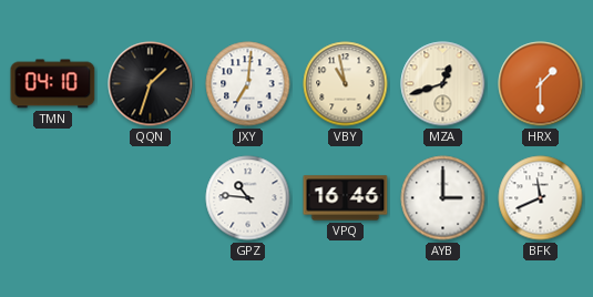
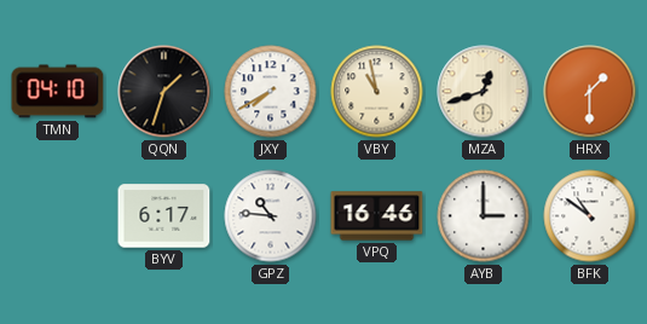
JXY: 7:01 -> 7:40
BYV: none -> 6:17
BFK: 11:41 -> 10:51
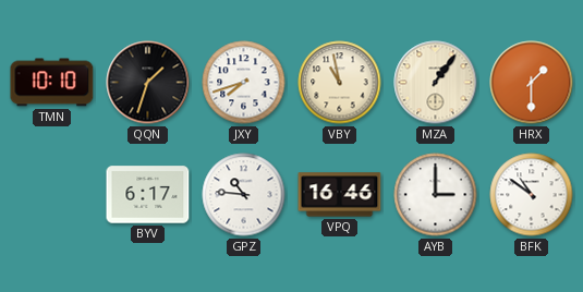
TMN: 04:10 -> 10:10
JXY: 7:40 -> 7:42
MZA: 12:42 -> 1:06
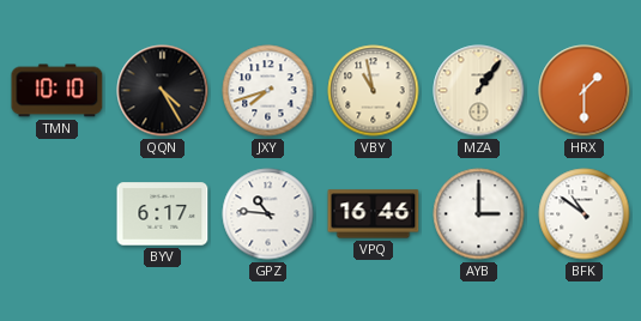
QQN: 1:33 -> 4:25
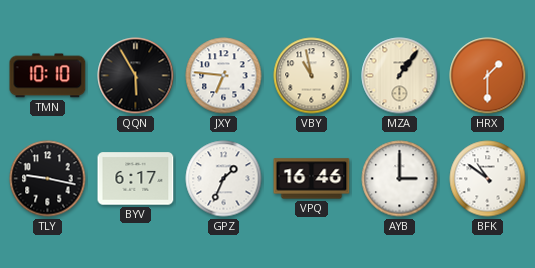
QQN: 4:25 -> 5:55
JXY: 7:42 -> 6:46
TLY: none -> 9:17
GPZ: 10:46 -> 1:34
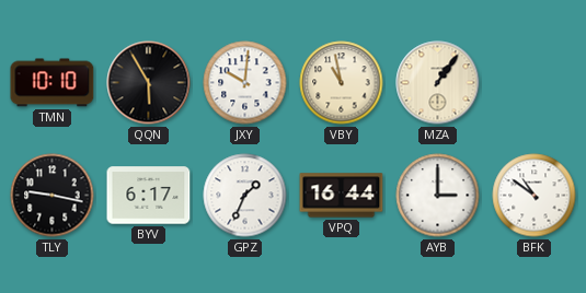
JXY: 6:46 -> 10:01
HRX: 1:30 -> none
VPQ: 16:46 -> 16:44
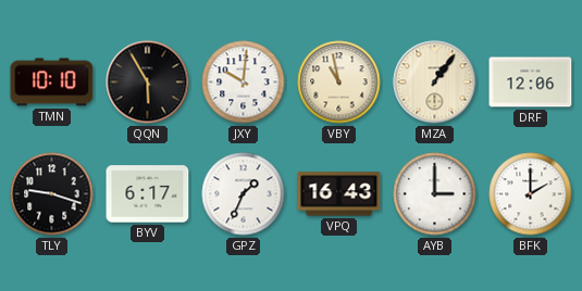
DRF: none -> 12:06
TLY: 9:17 -> 9:18
VPQ: 16:44 -> 16:43
BFK: 10:51 -> 2:00
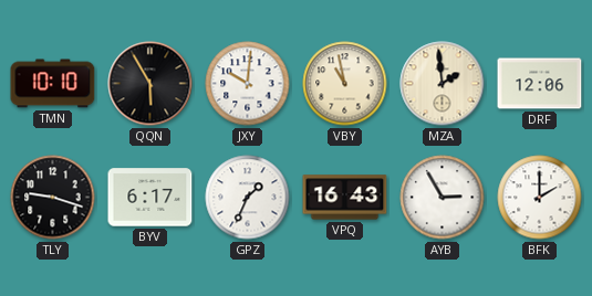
MZA: 1:06 -> 1:59
AYB: 3:00 -> 2:55
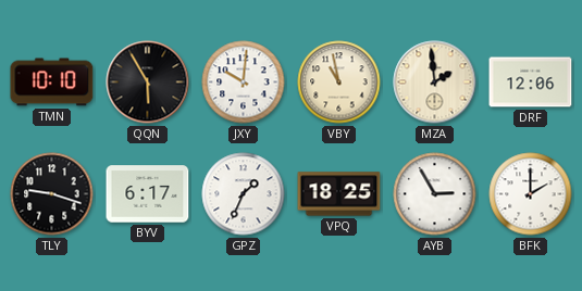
VPQ: 16:43 -> 18:25
